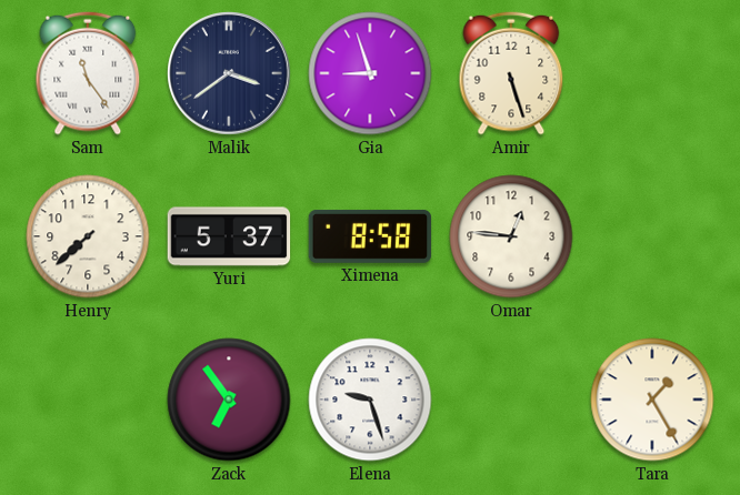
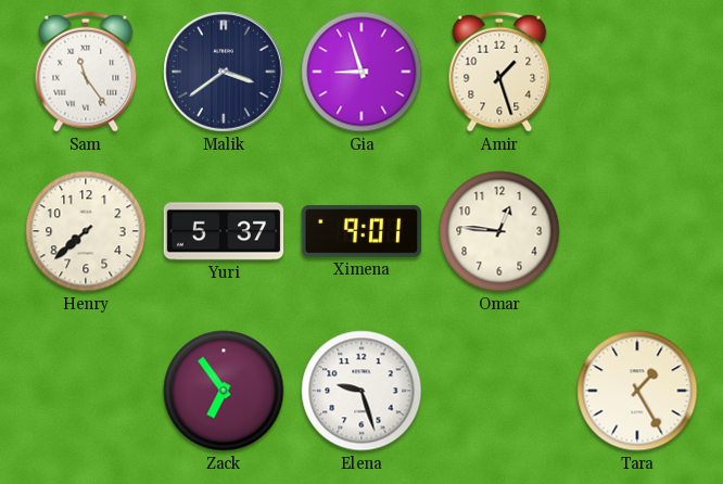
Amir: 5:27 -> 1:27
Ximena: 8:58 -> 9:01
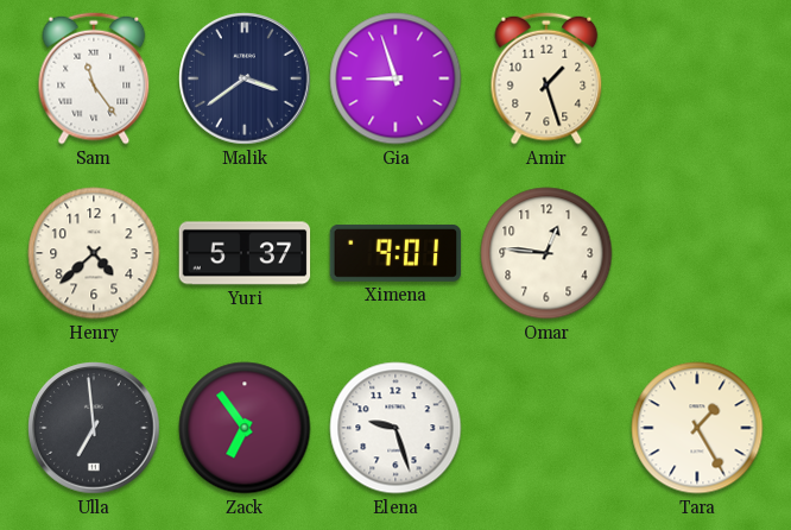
Henry: 7:38 -> 4:38
Ulla: none -> 6:59
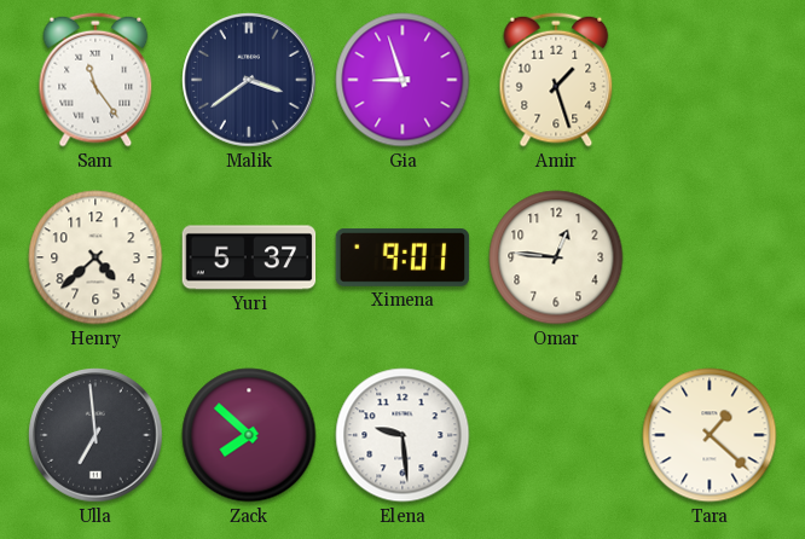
Zack: 6:54 -> 7:52
Elena: 9:27 -> 9:29
Tara: 1:25 -> 1:22
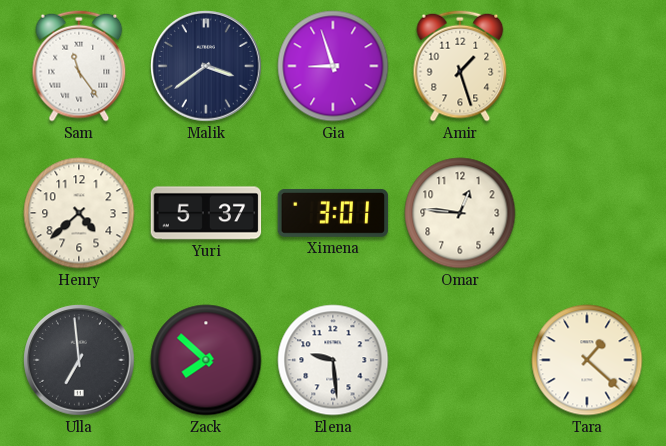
Ximena: 9:01 -> 3:01
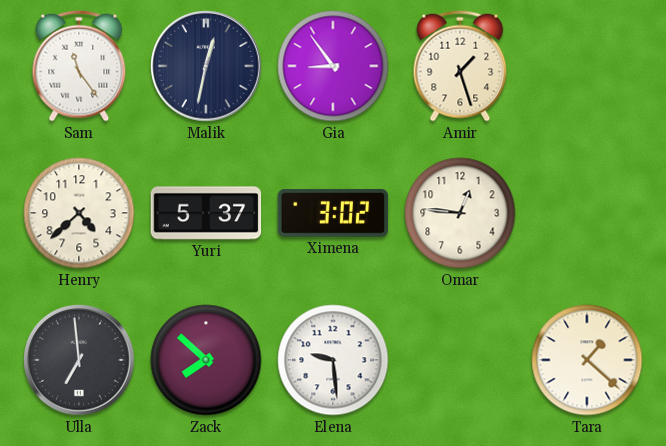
Malik: 3:39 -> 12:32
Gia: 8:57 -> 8:54
Ximena: 3:01 -> 3:02
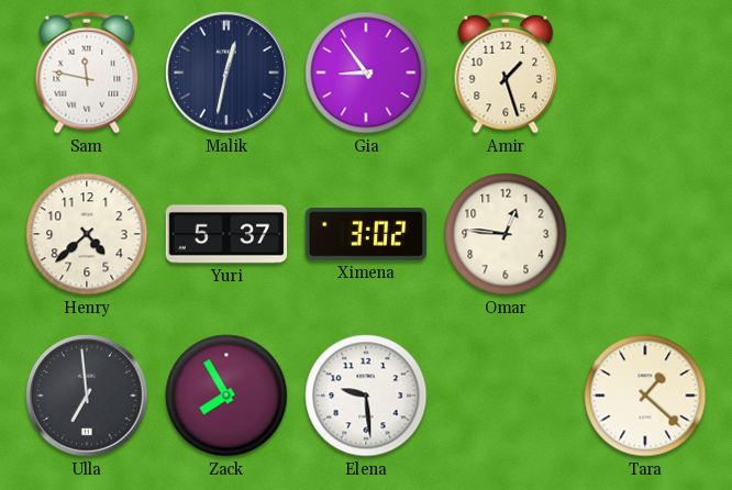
Sam: 11:24 -> 11:47
Zack: 7:52 -> 7:55
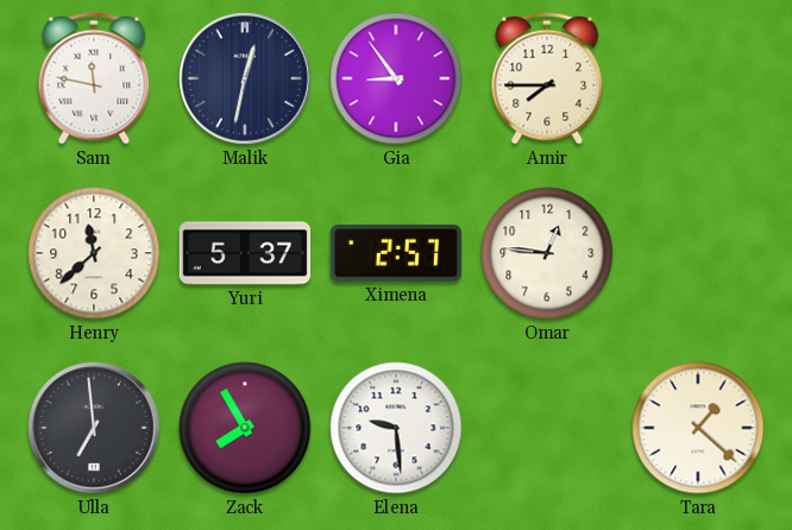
Amir: 1:27 -> 7:45
Henry: 4:38 -> 11:38
Ximena: 3:02 -> 2:57
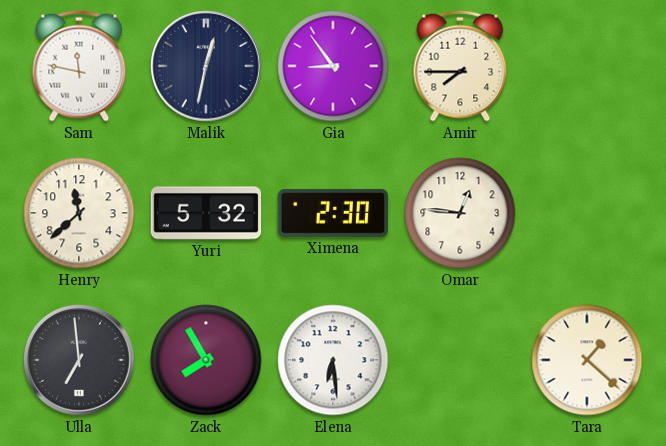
Yuri: 5:37 -> 5:32
Ximena: 2:57 -> 2:30
Elena: 9:29 -> 6:29
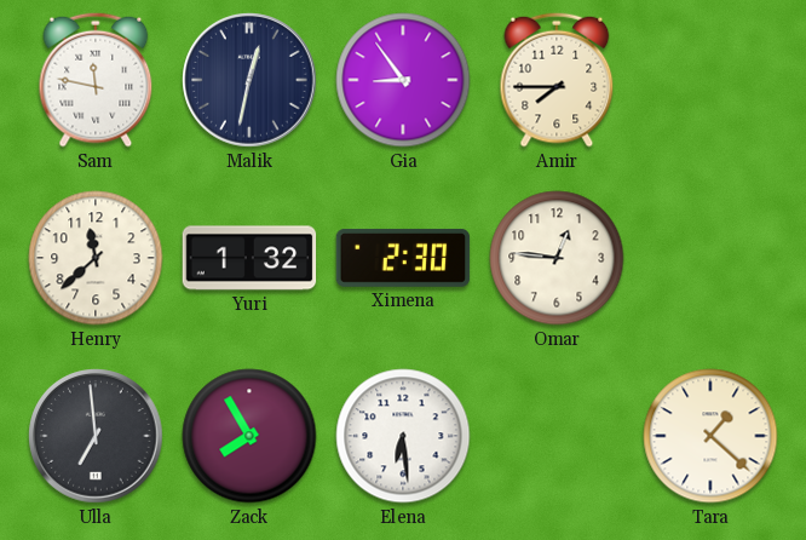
Yuri: 5:32 -> 1:32
